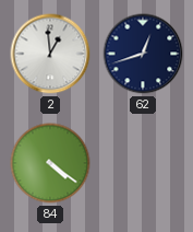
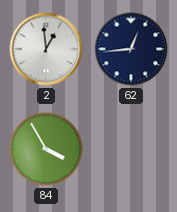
62: 12:42 -> 12:44
84: 4:21 -> 3:55
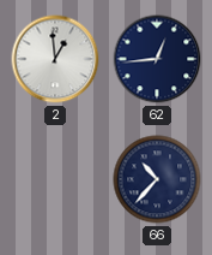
84: 3:55 -> none
66: none -> 10:37
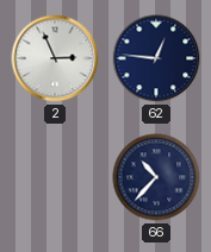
2: 12:59 -> 2:56
62: 12:44 -> 12:46
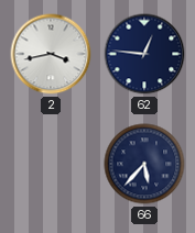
2: 2:56 -> 3:43
66: 10:37 -> 5:37
